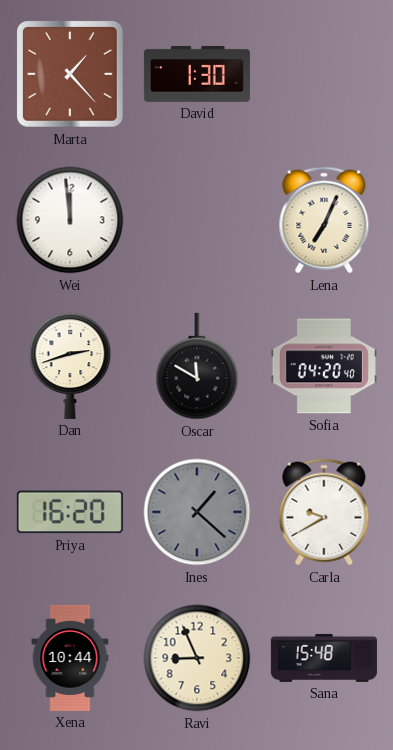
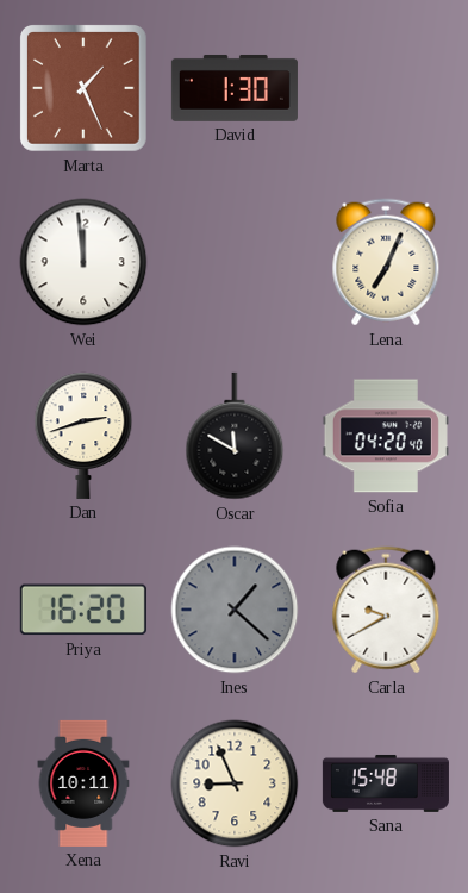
Marta: 1:23 -> 1:26
Xena: 10:44 -> 10:11
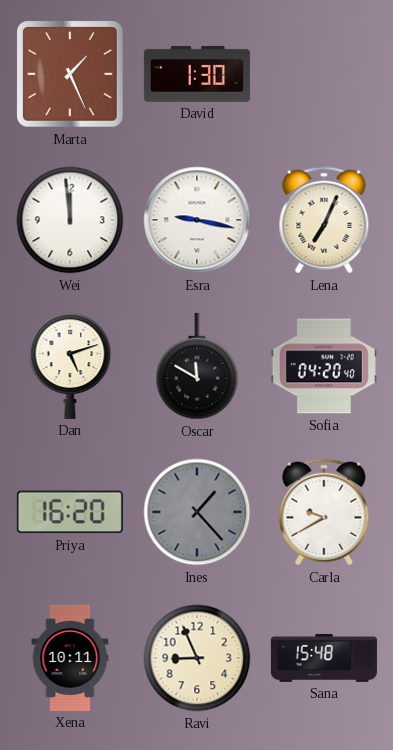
Esra: none -> 9:17
Dan: 2:42 -> 5:12
Ines: 1:22 -> 1:23
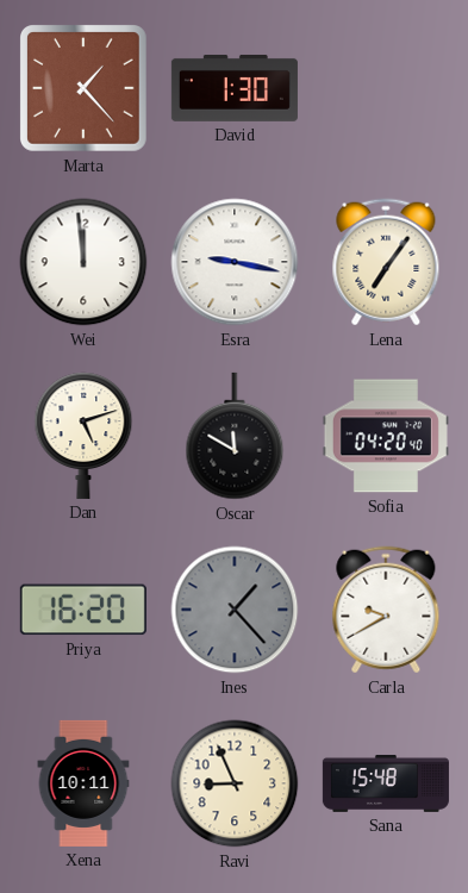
Marta: 1:26 -> 1:23
Lena: 7:04 -> 7:06
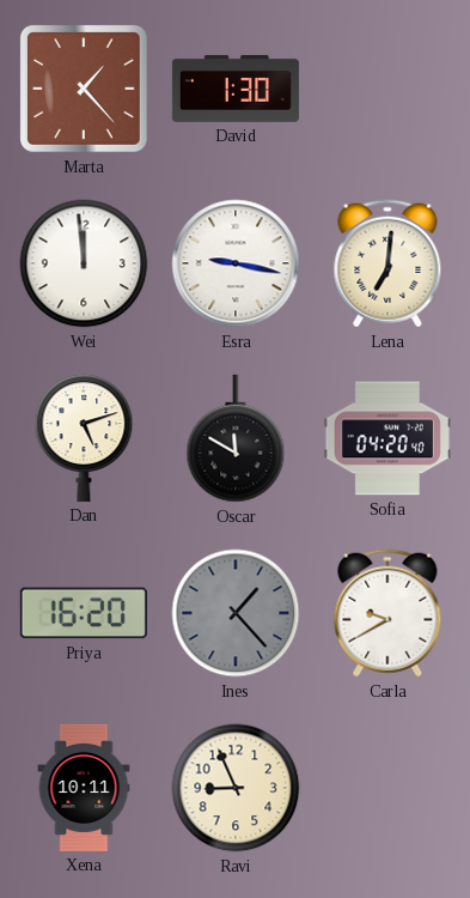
Lena: 7:06 -> 7:01
Sana: 15:48 -> none
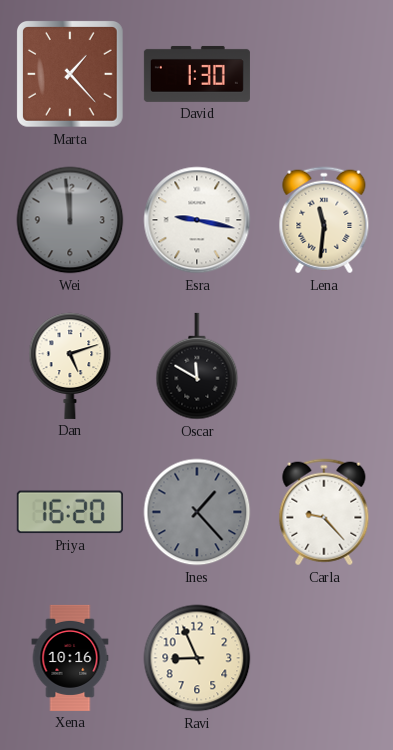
Wei dial: white -> grey
Lena: 7:01 -> 11:31
Sofia: 04:20 -> none
Carla: 9:40 -> 9:23
Xena: 10:11 -> 10:16
